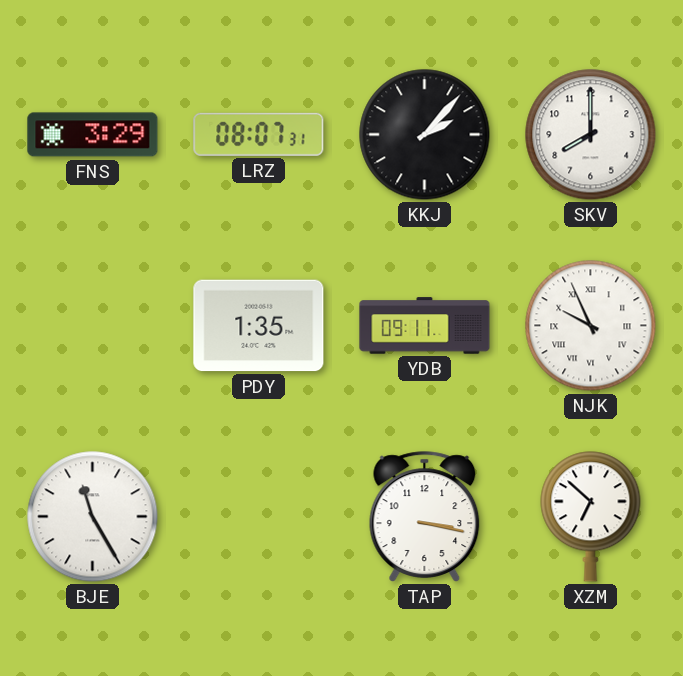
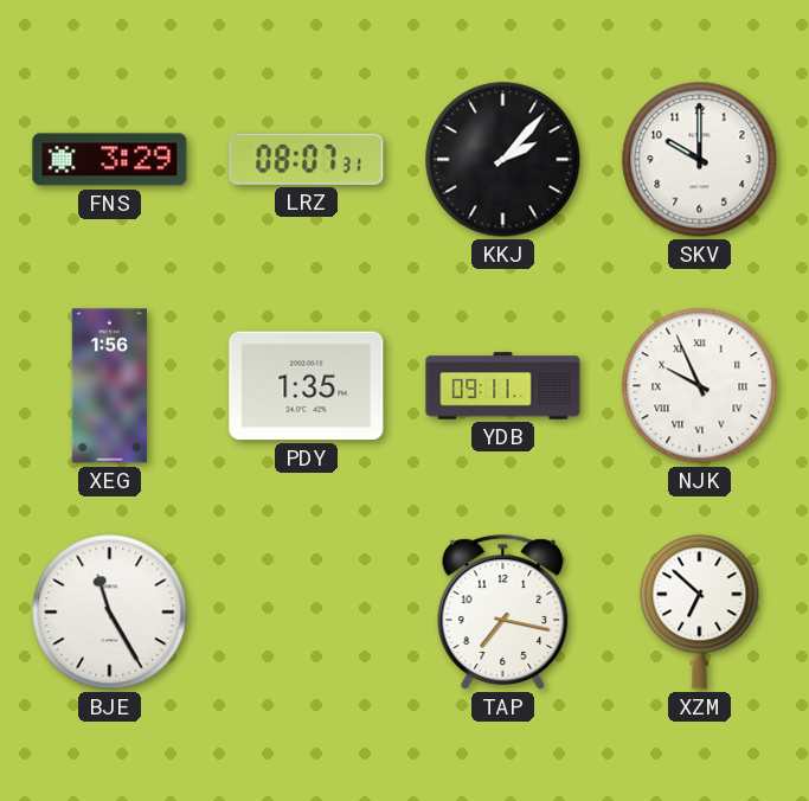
SKV: 8:00 -> 10:00
XEG: none -> 1:56
TAP: 3:17 -> 7:17
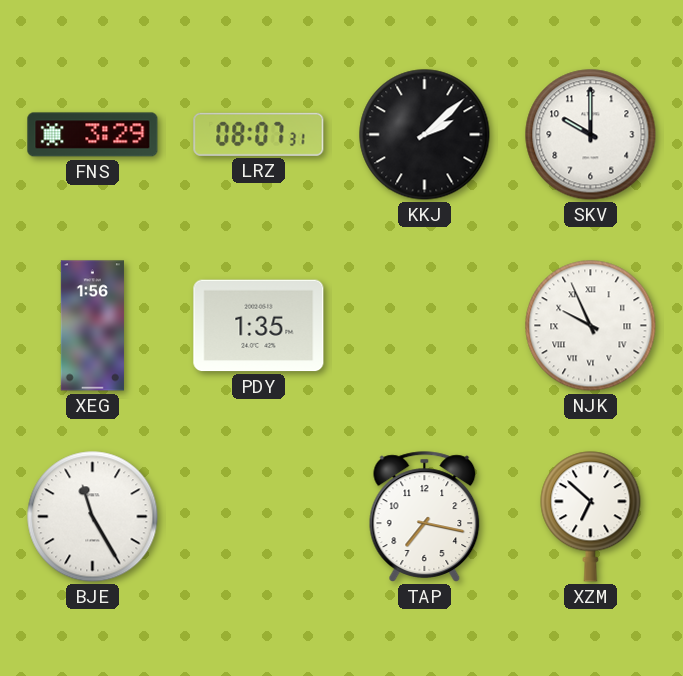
KKJ: 2:07 -> 2:08
YDB: 09:11 -> none
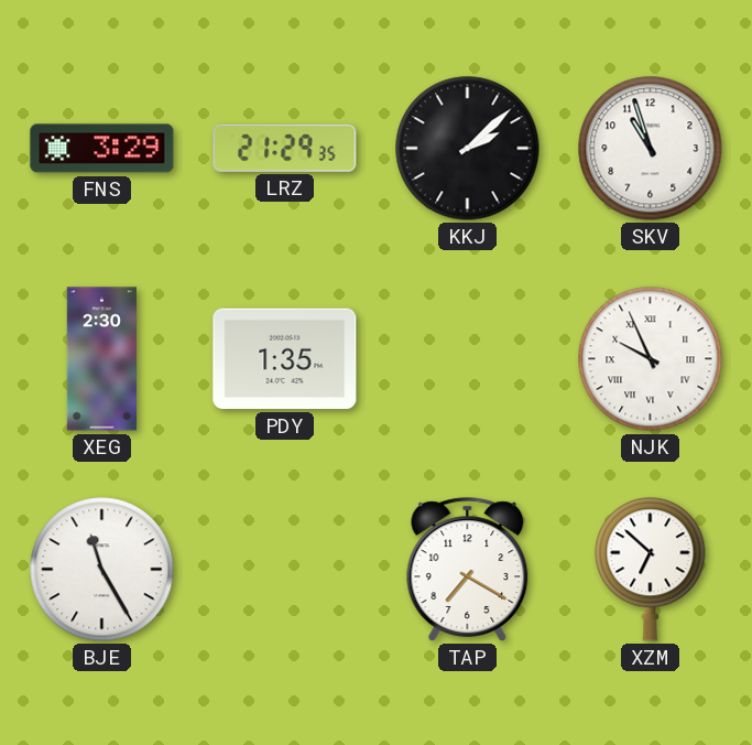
LRZ: 08:07 -> 21:29
SKV: 10:00 -> 10:57
XEG: 1:56 -> 2:30
TAP: 7:17 -> 7:20
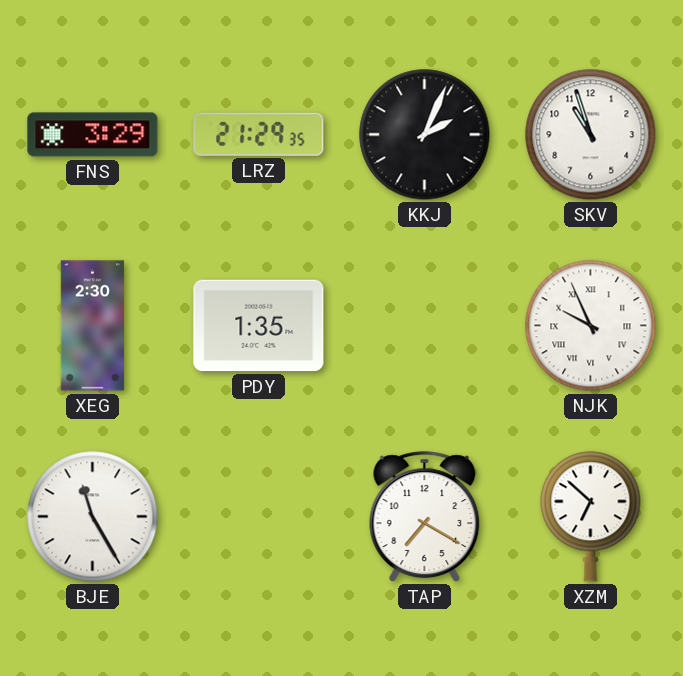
KKJ: 2:08 -> 2:04
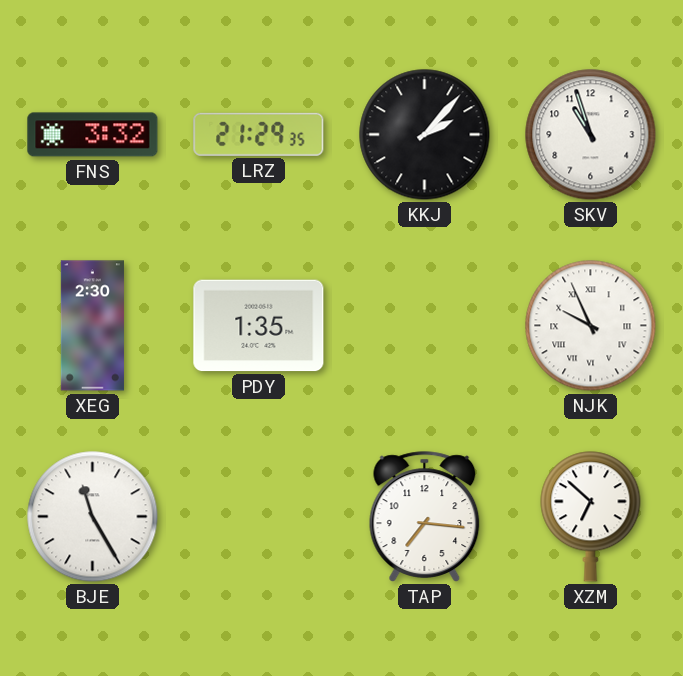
FNS: 3:29 -> 3:32
KKJ: 2:04 -> 2:07
TAP: 7:20 -> 7:16
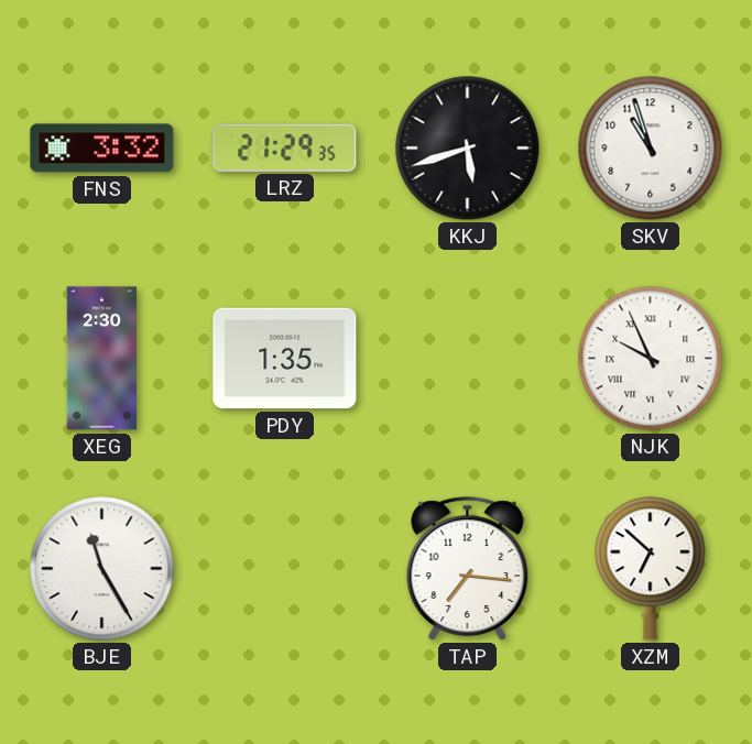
KKJ: 2:07 -> 5:42
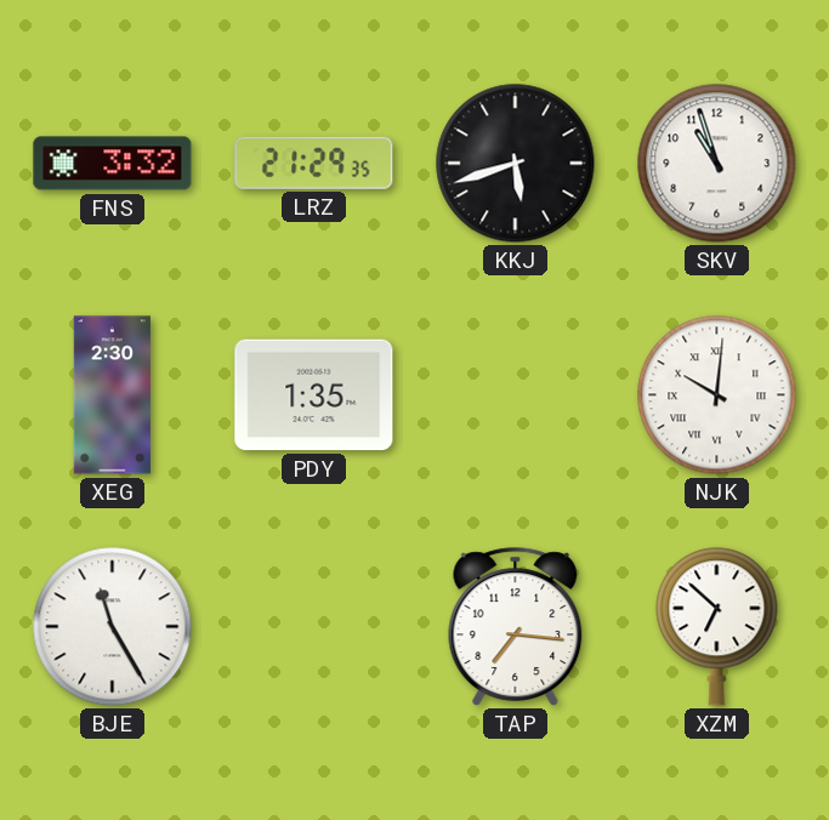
NJK: 9:56 -> 10:01
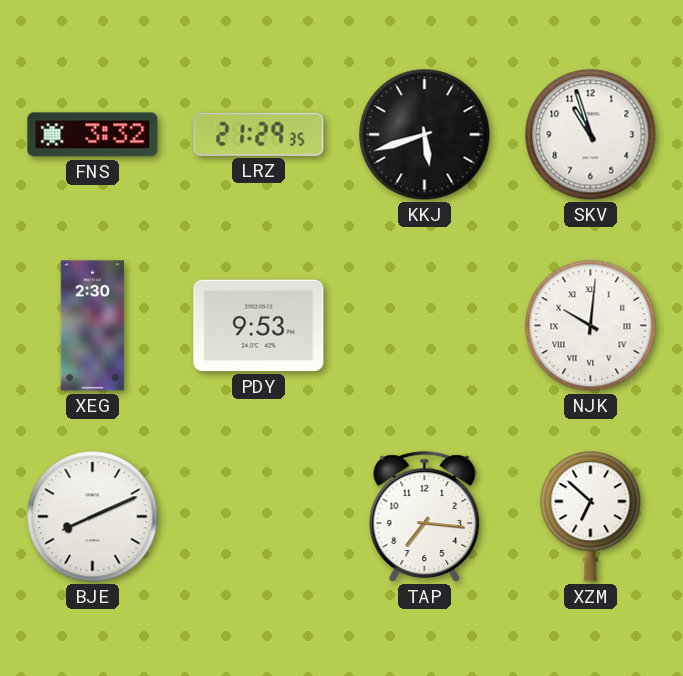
PDY: 1:35 -> 9:53
BJE: 11:25 -> 8:11
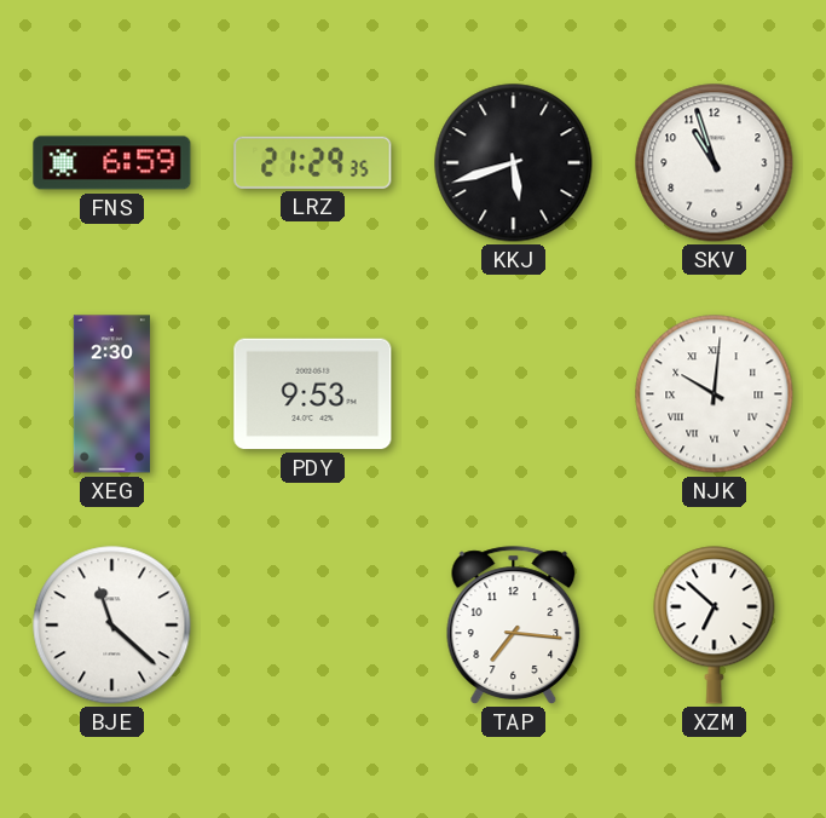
FNS: 3:32 -> 6:59
BJE: 8:11 -> 11:22
